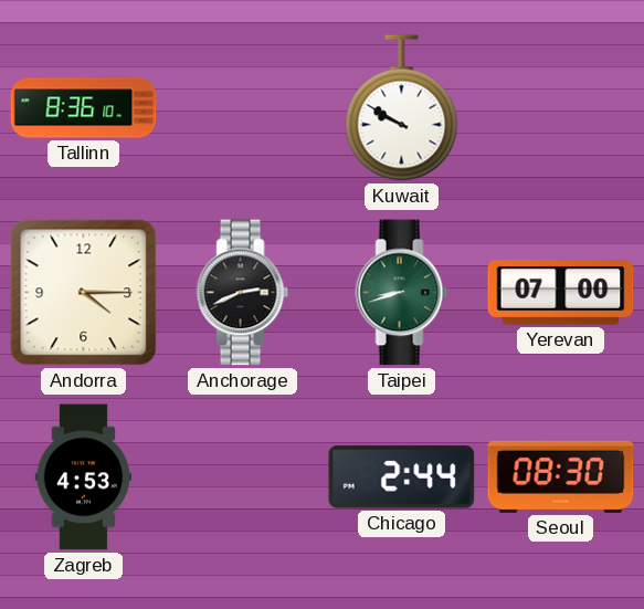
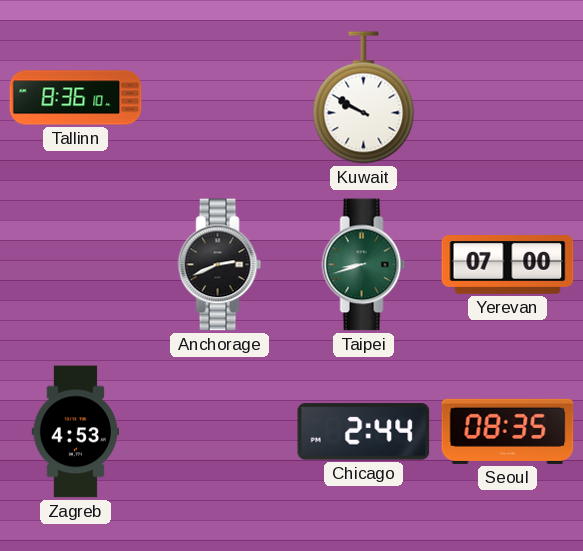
Andorra: 4:15 -> none
Seoul: 08:30 -> 08:35
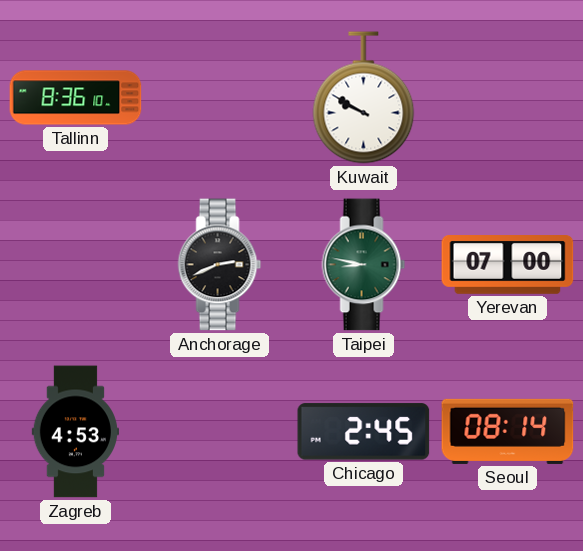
Taipei: 8:42 -> 8:47
Chicago: 2:44 -> 2:45
Seoul: 08:35 -> 08:14
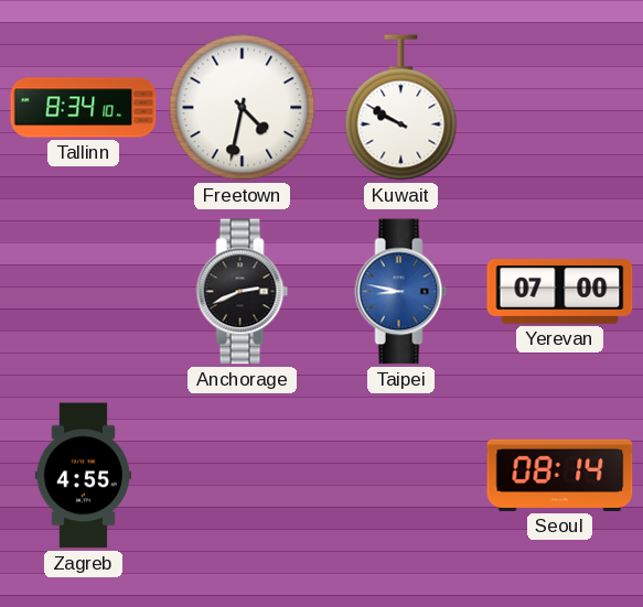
Tallinn: 8:36 -> 8:34
Freetown: none -> 4:32
Taipei dial: green -> blue
Zagreb: 4:53 -> 4:55
Chicago: 2:45 -> none
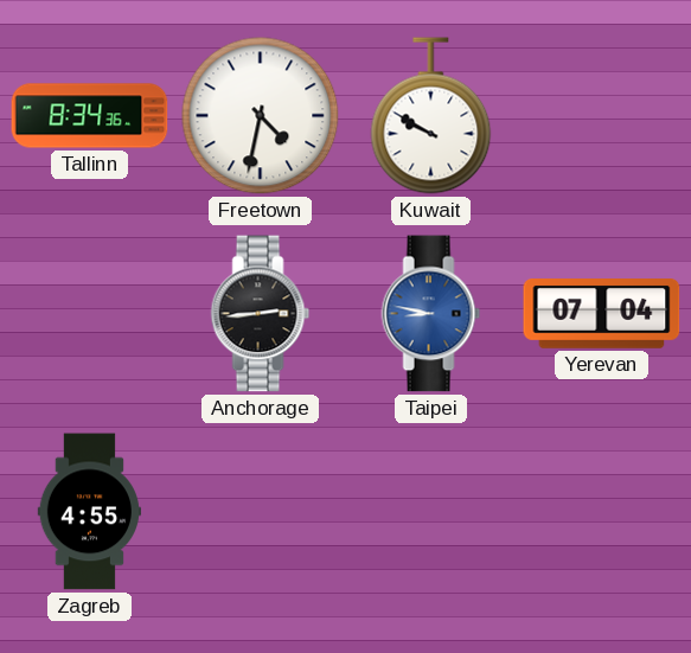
Tallinn: 8:34:10 -> 8:34:36
Anchorage: 2:41 -> 2:44
Yerevan: 07:00 -> 07:04
Seoul: 08:14 -> none
